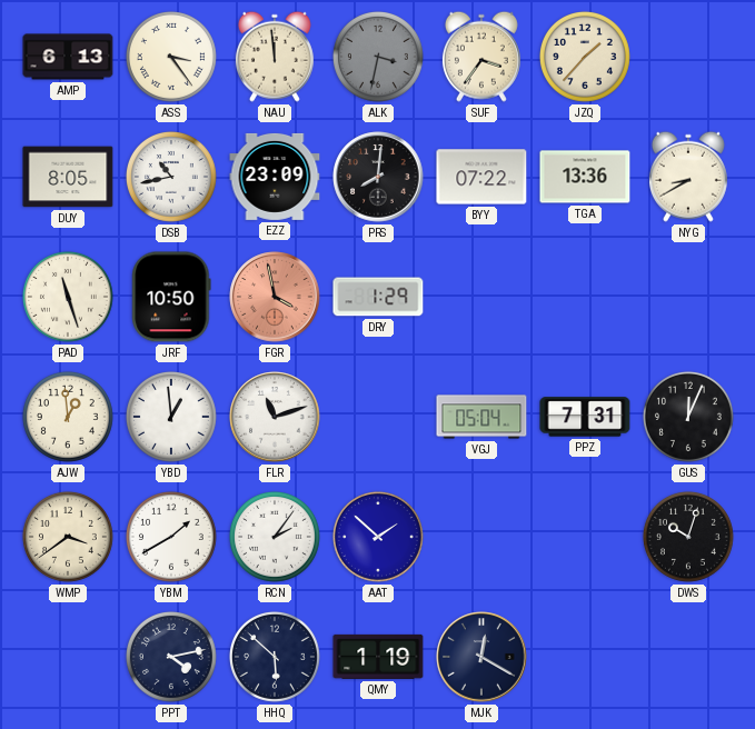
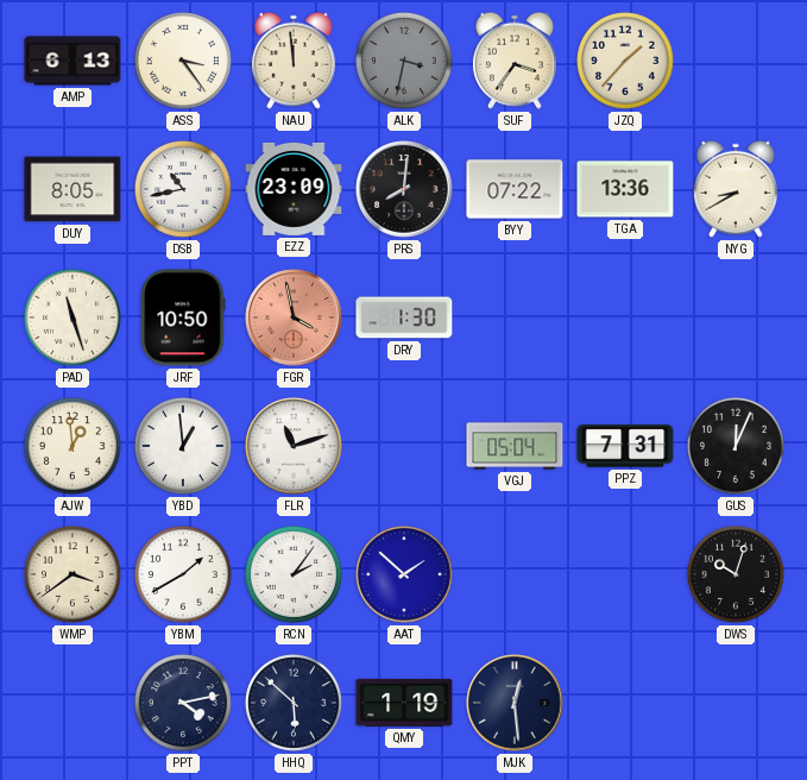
DRY: 1:29 -> 1:30
MJK: 12:20 -> 12:29
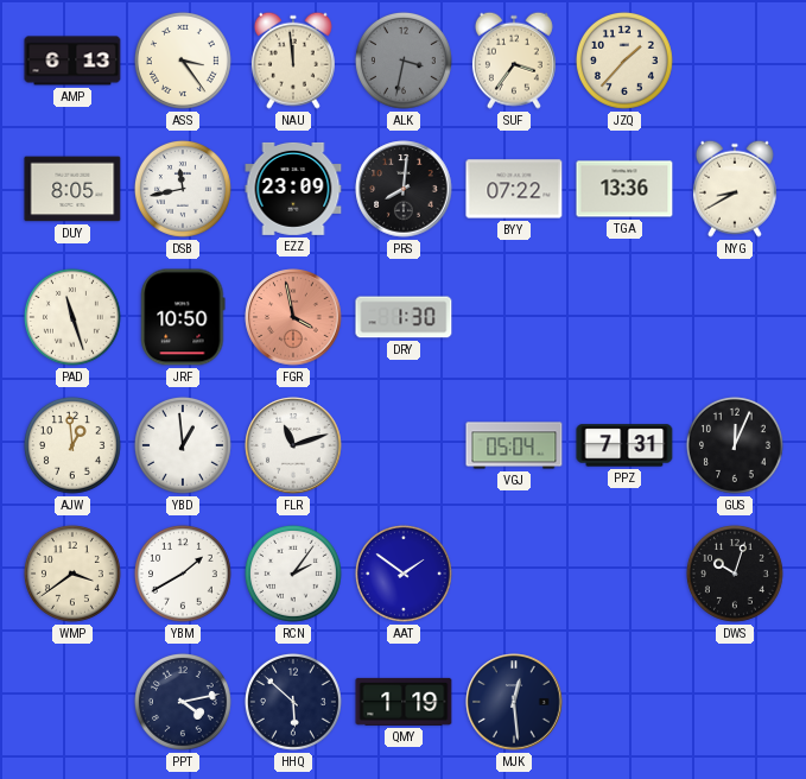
DSB: 10:43 -> 11:43
AAT: 1:52 -> 1:51
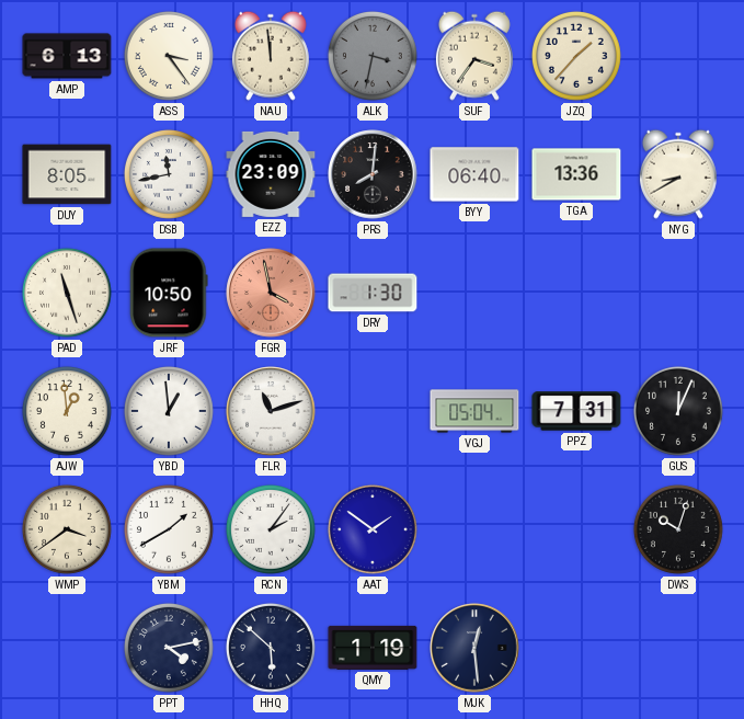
BYY: 07:22 -> 06:40
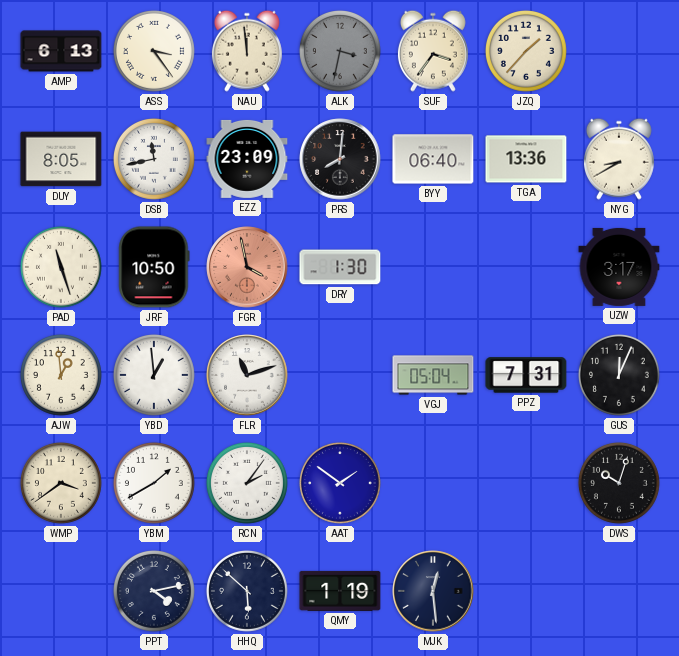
UZW: none -> 3:17
